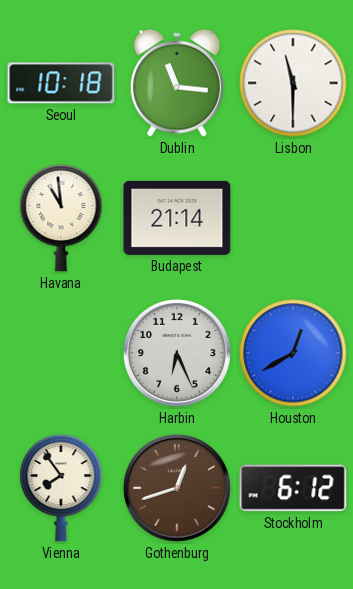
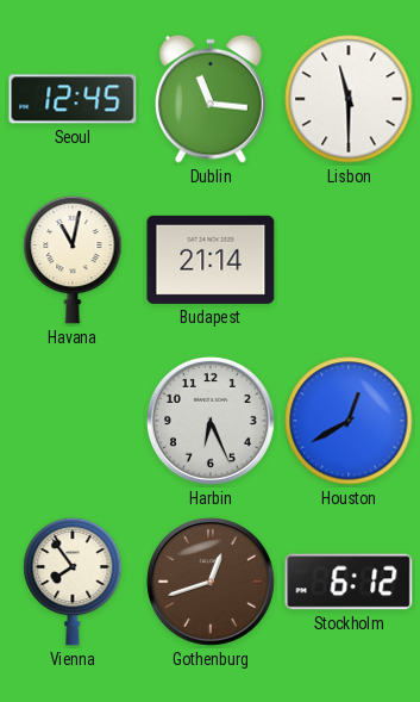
Seoul: 10:18 -> 12:45
Havana: 10:59 -> 11:02
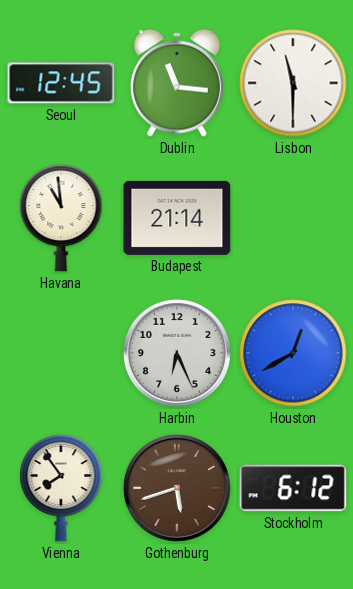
Havana: 11:02 -> 10:59
Gothenburg: 12:42 -> 5:42
